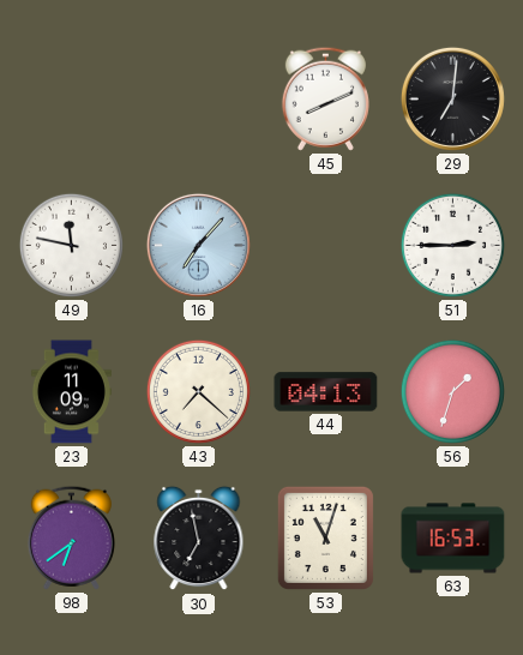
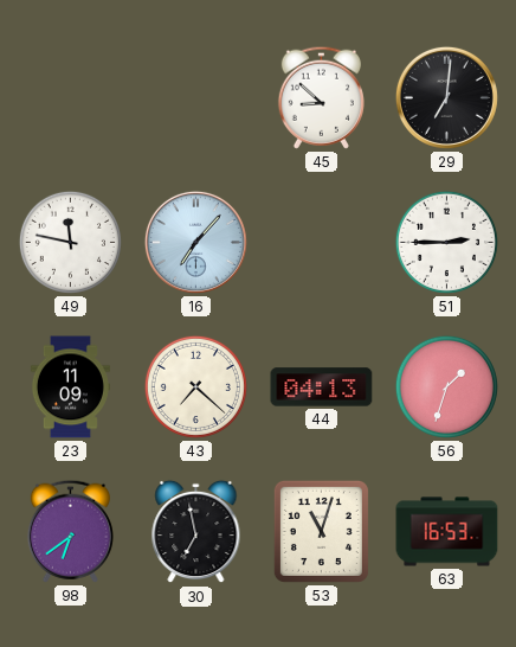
45: 8:11 -> 8:52
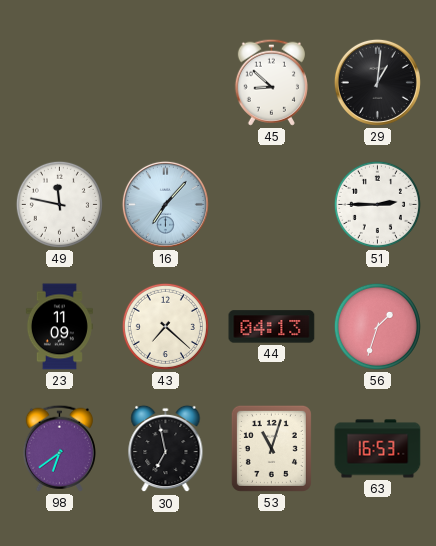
29: 7:01 -> 1:01
